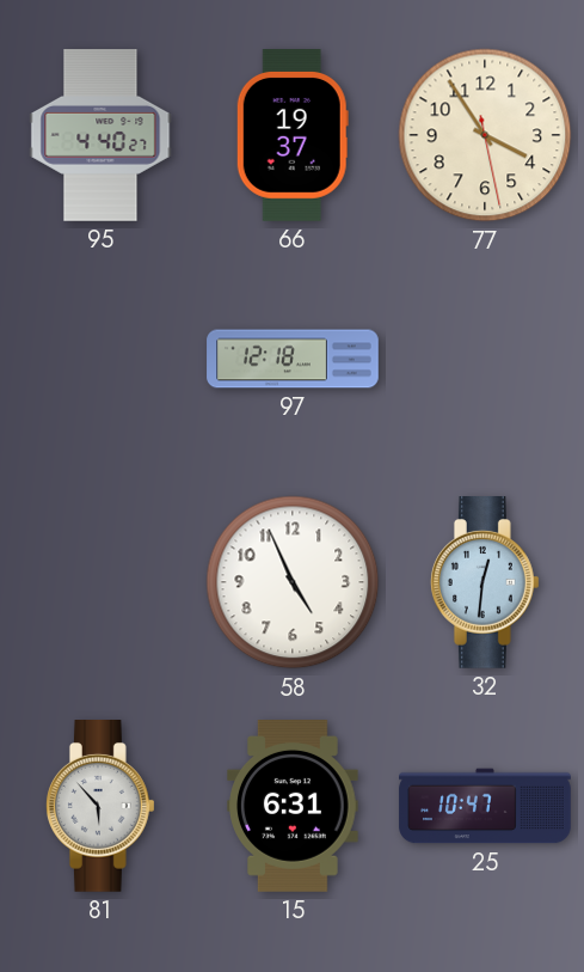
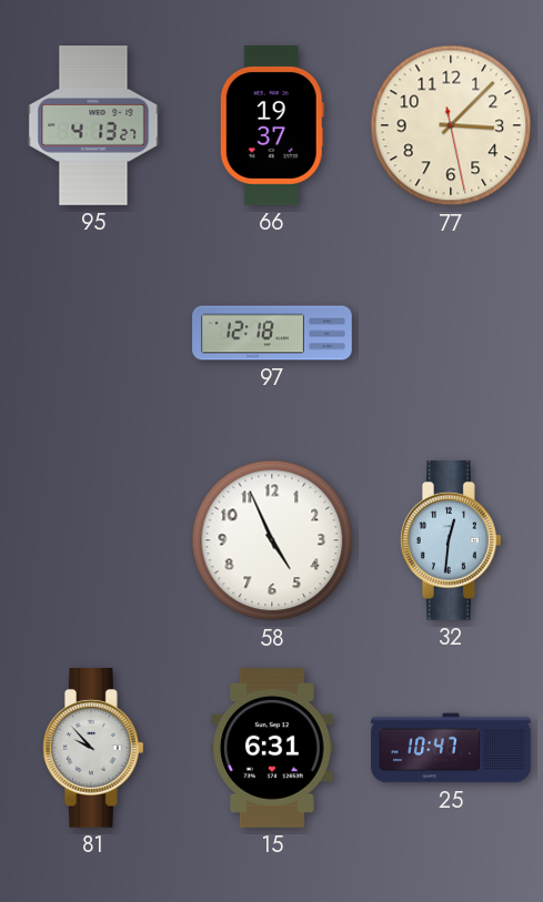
95: 4:40 -> 4:13
77: 3:54 -> 3:07
81: 5:53 -> 9:53
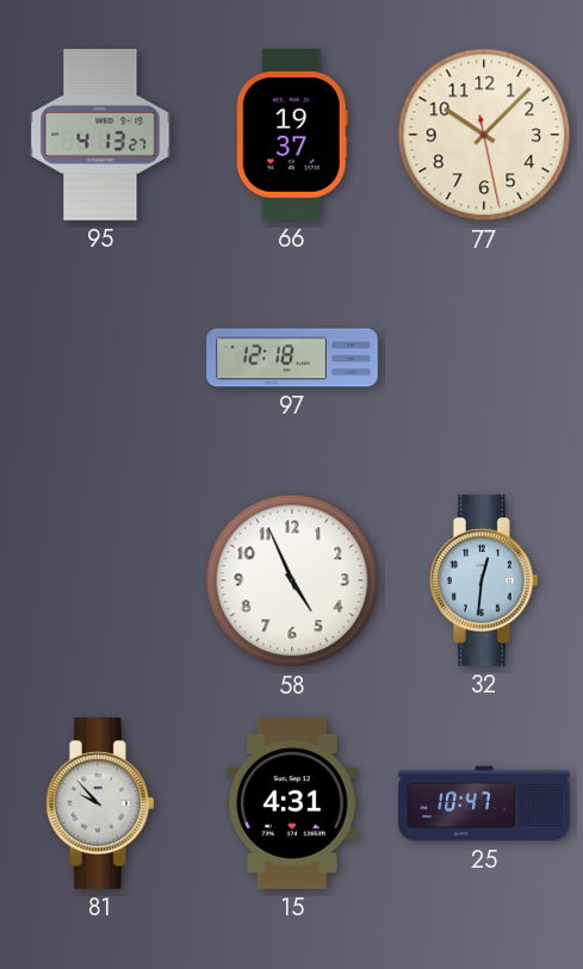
77: 3:07 -> 10:07
15: 6:31 -> 4:31
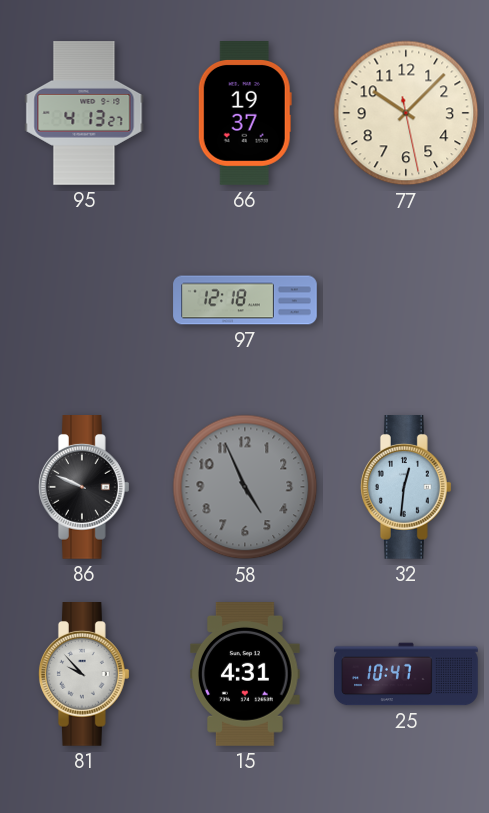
86: none -> 9:49
58 dial: white -> grey
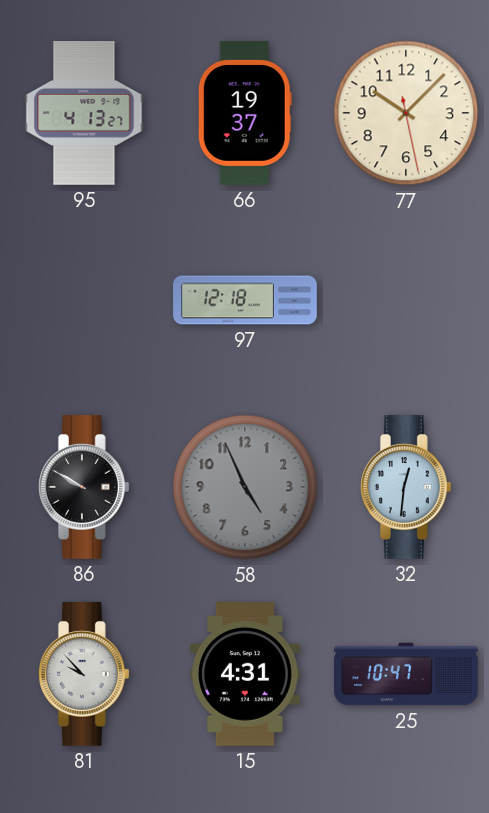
86: 9:49 -> 9:50
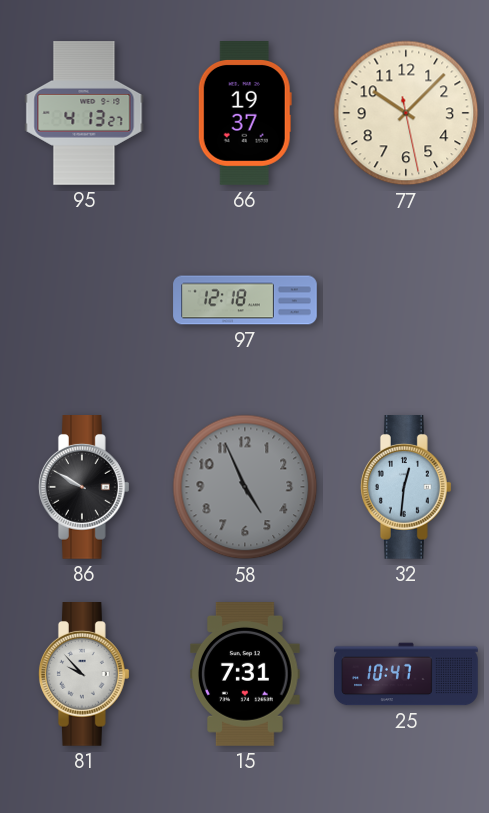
15: 4:31 -> 7:31
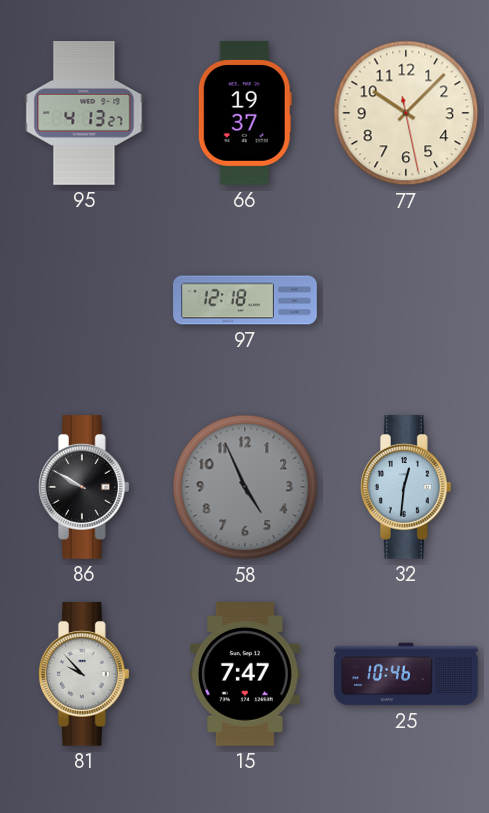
15: 7:31 -> 7:47
25: 10:47 -> 10:46
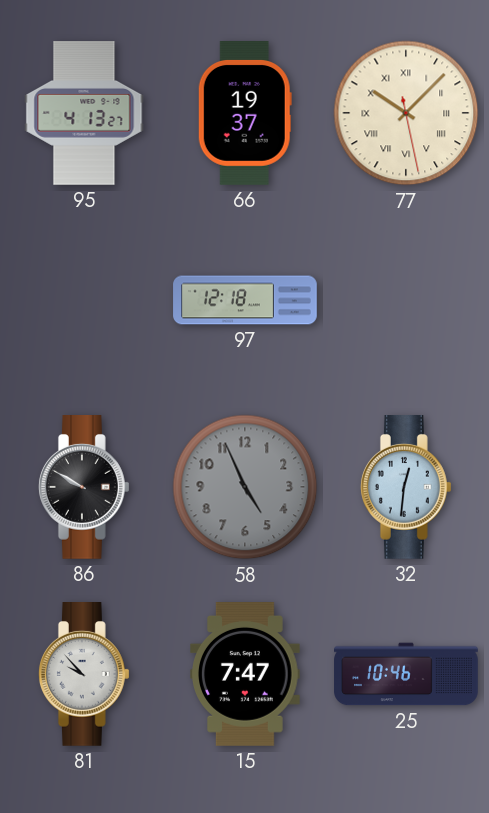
77 numerals: Arabic -> Roman
